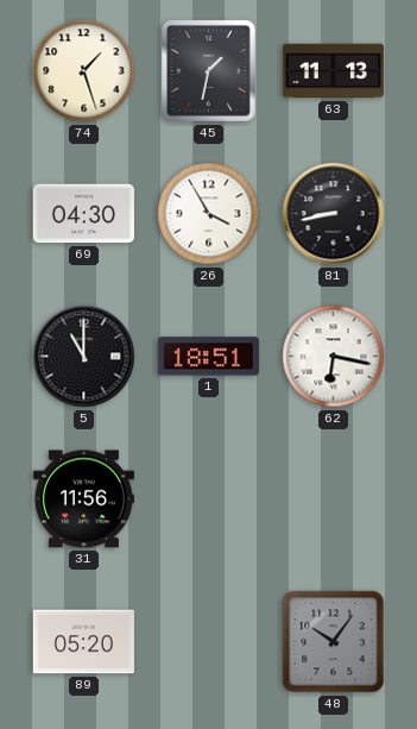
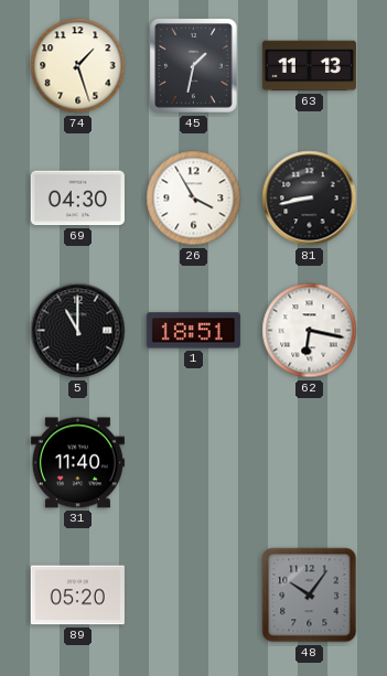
31: 11:56 -> 11:40
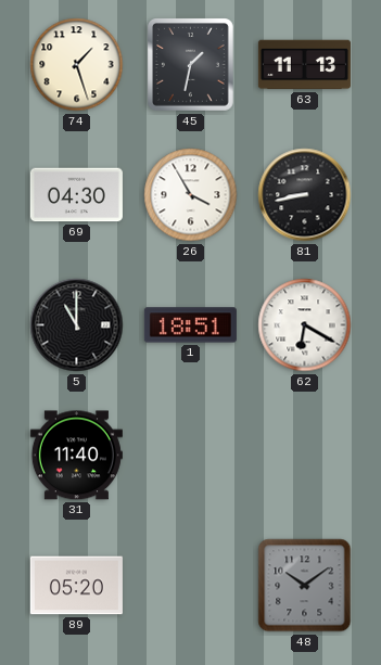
62: 6:17 -> 6:20
48: 10:06 -> 10:09
